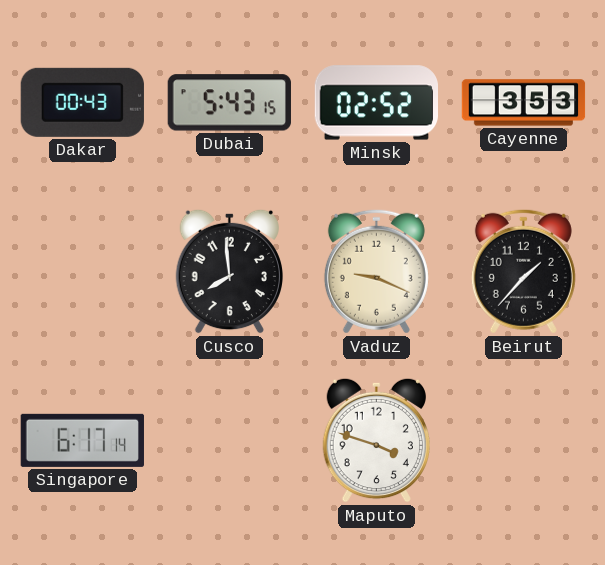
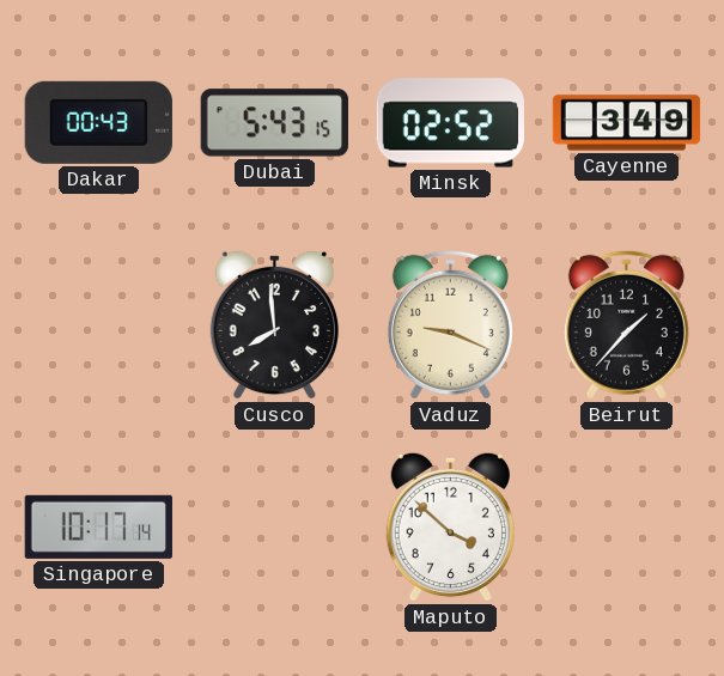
Cayenne: 3:53 -> 3:49
Singapore: 6:17 -> 10:17
Maputo: 3:48 -> 3:52
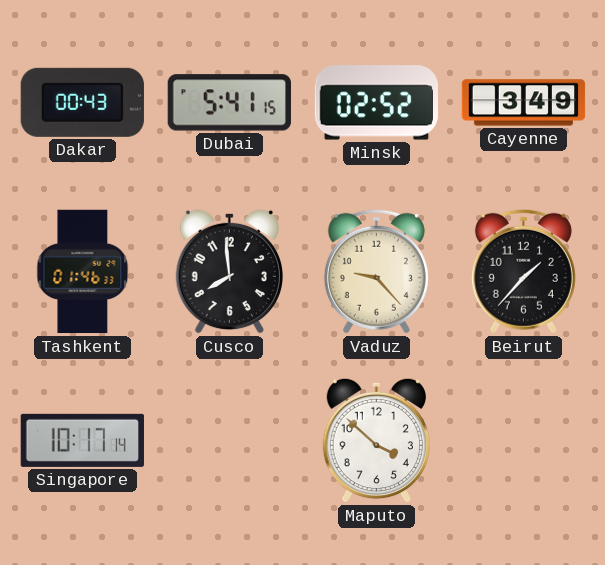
Dubai: 5:43 -> 5:41
Tashkent: none -> 01:46
Vaduz: 9:19 -> 9:23
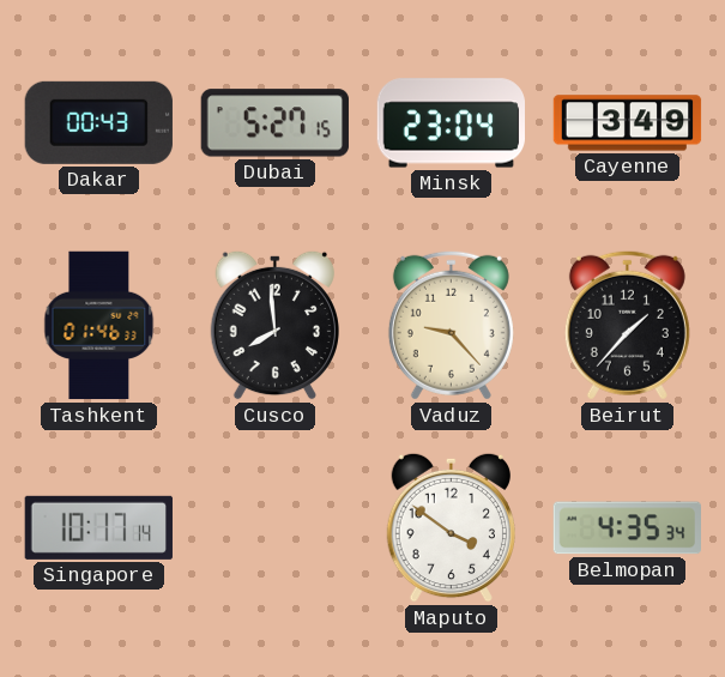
Dubai: 5:41 -> 5:27
Minsk: 02:52 -> 23:04
Maputo: 3:52 -> 3:51
Belmopan: none -> 4:35
